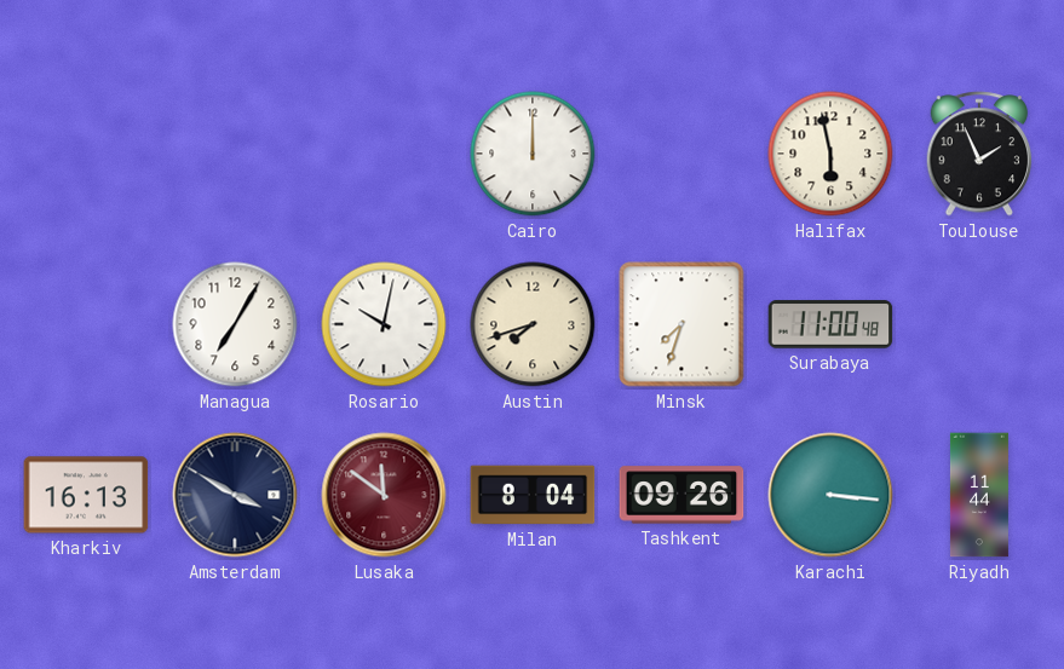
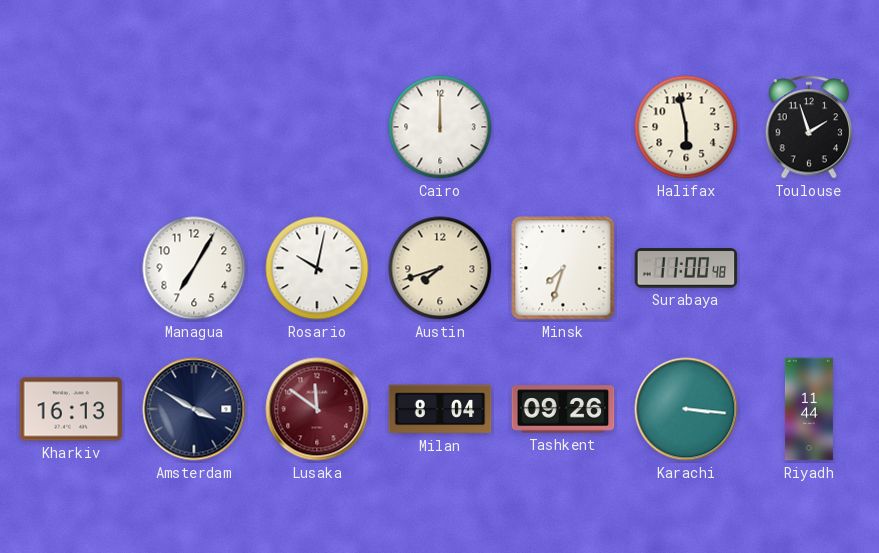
Toulouse: 1:56 -> 1:57
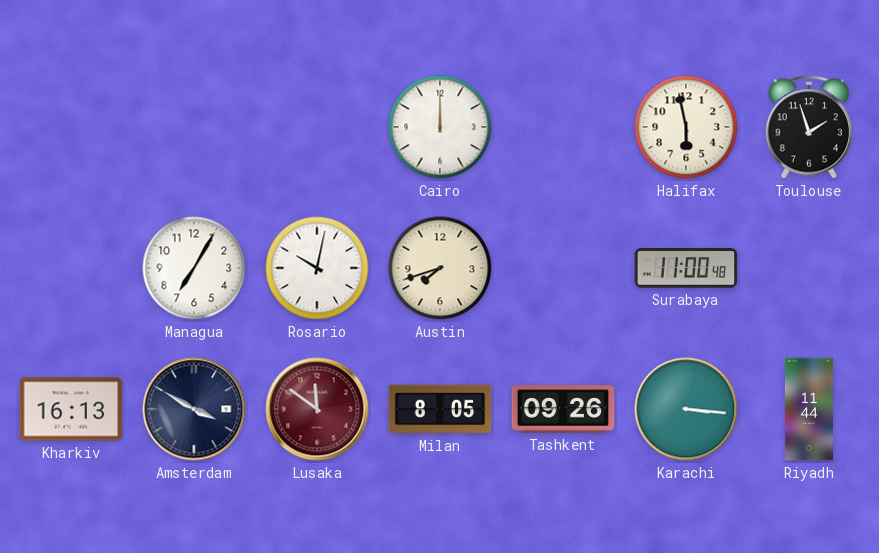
Minsk: 7:33 -> none
Milan: 8:04 -> 8:05
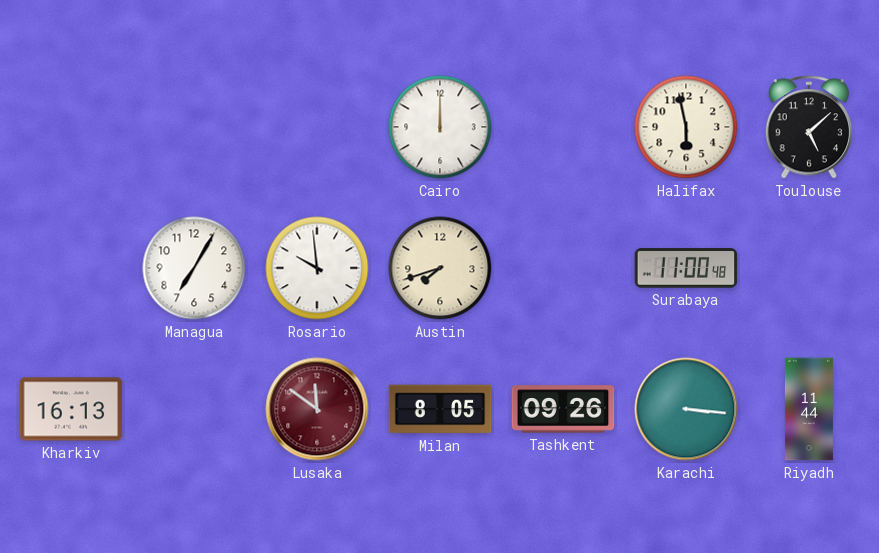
Toulouse: 1:57 -> 5:08
Rosario: 10:02 -> 9:59
Amsterdam: 3:50 -> none
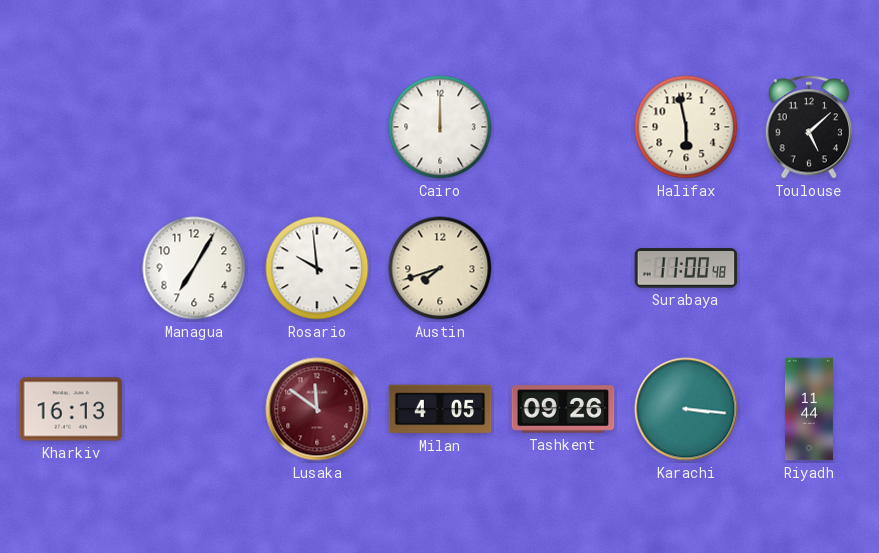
Milan: 8:05 -> 4:05
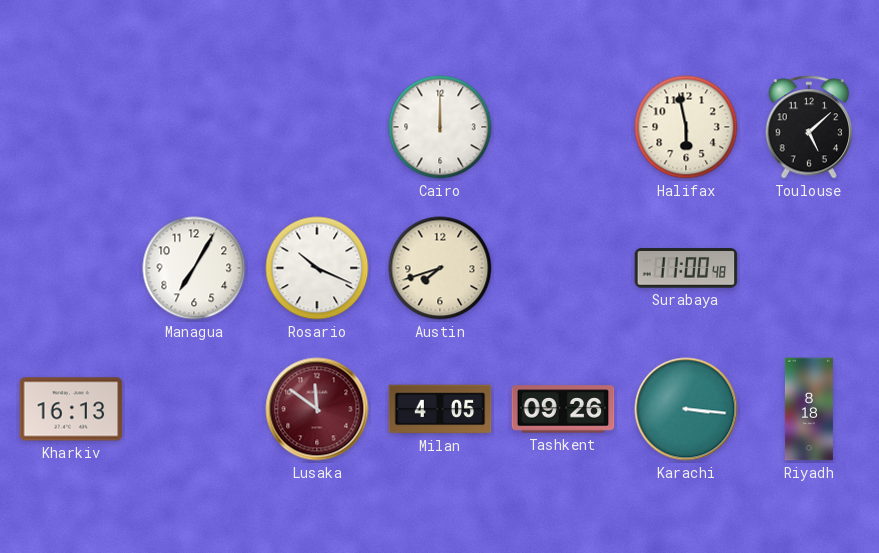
Rosario: 9:59 -> 10:19
Riyadh: 11:44 -> 8:18
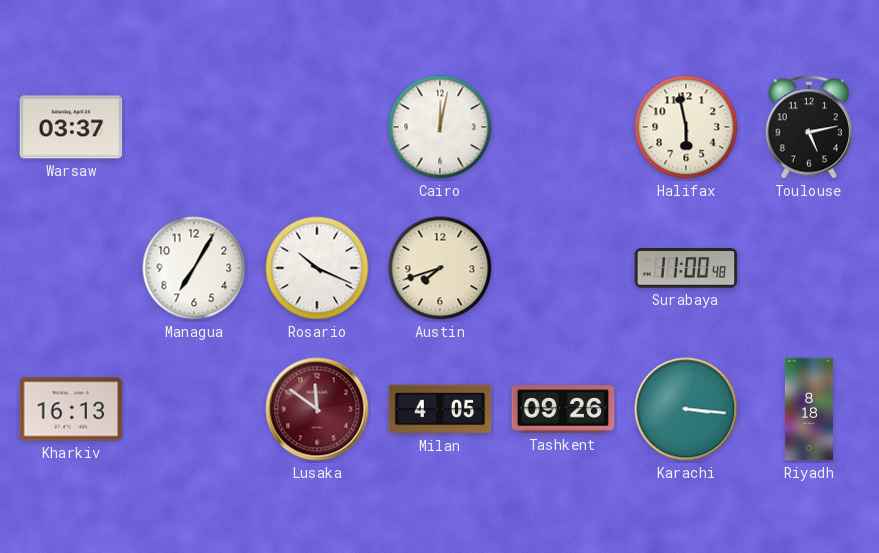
Warsaw: none -> 03:37
Cairo: 12:00 -> 12:02
Toulouse: 5:08 -> 5:13
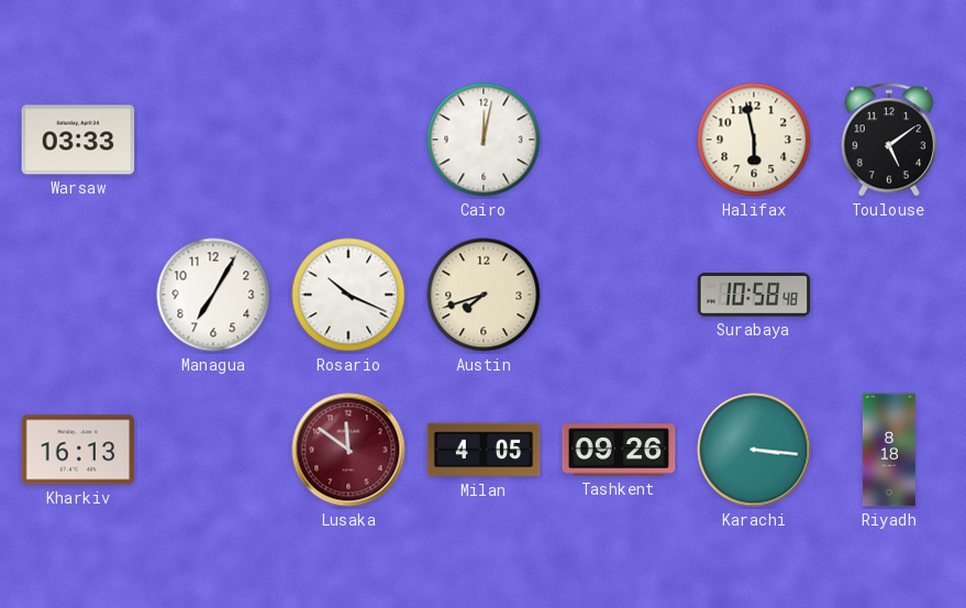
Warsaw: 03:37 -> 03:33
Toulouse: 5:13 -> 5:09
Surabaya: 11:00 -> 10:58
